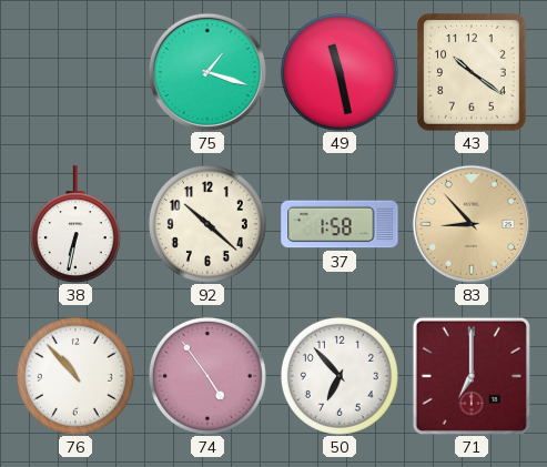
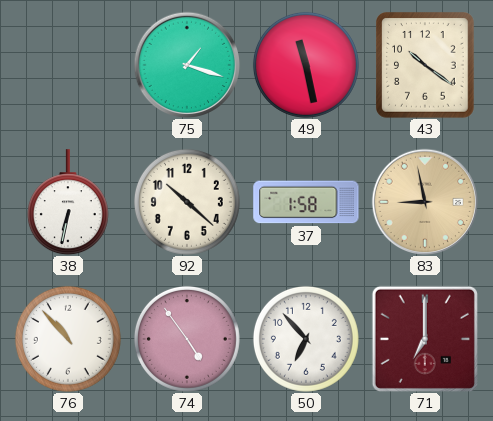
83: 8:53 -> 8:58
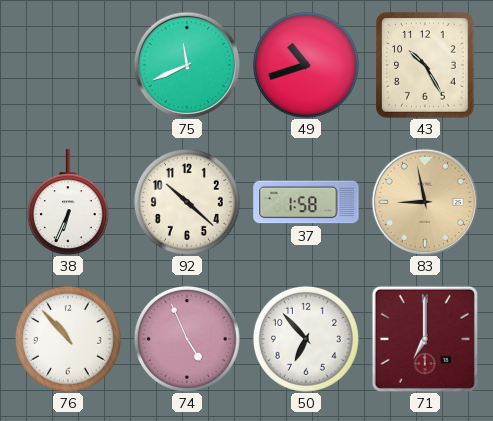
75: 1:18 -> 11:41
49: 11:28 -> 10:42
43: 10:21 -> 10:25
38: 6:32 -> 6:34
74: 4:54 -> 4:56
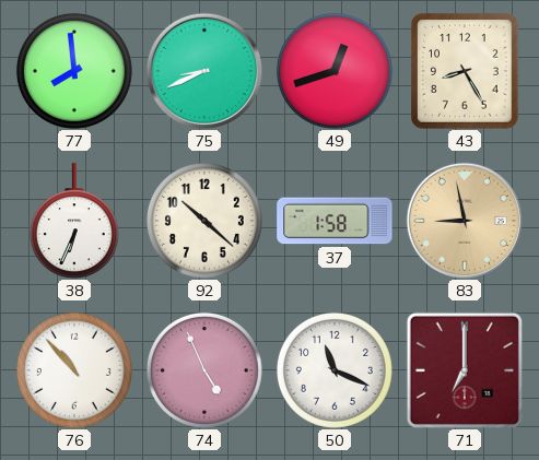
77: none -> 7:59
75: 11:41 -> 8:41
49: 10:42 -> 12:42
43: 10:25 -> 8:25
50: 6:53 -> 11:19
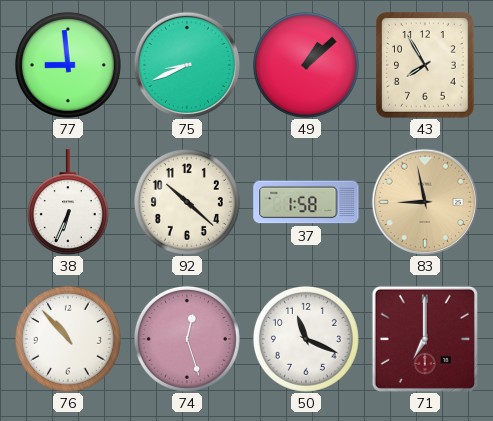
77: 7:59 -> 8:59
49: 12:42 -> 1:08
43: 8:25 -> 7:55
74: 4:56 -> 12:27
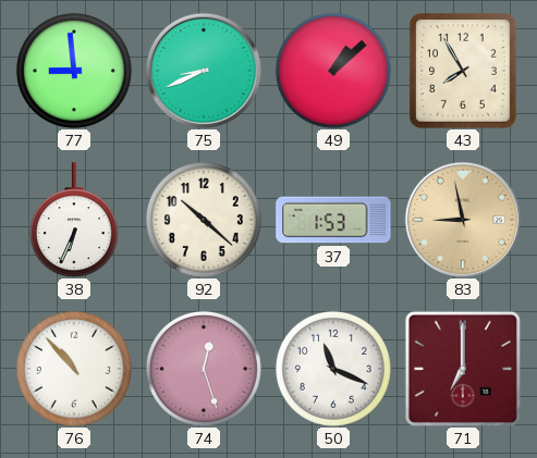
37: 1:58 -> 1:53
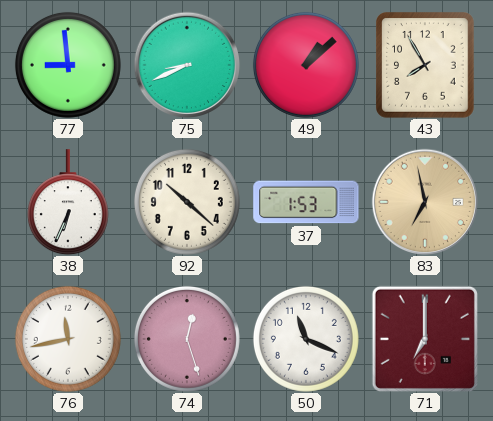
83: 8:58 -> 6:58
76: 10:53 -> 11:43
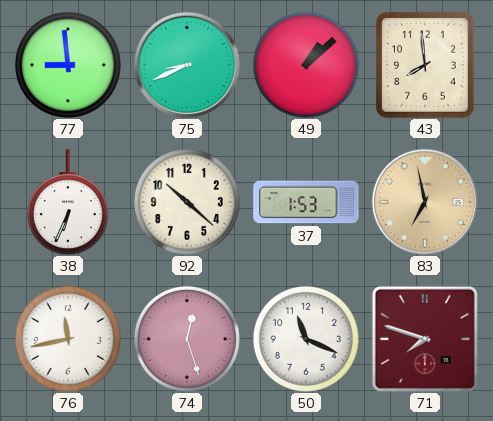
43: 7:55 -> 7:59
71: 7:00 -> 7:48
